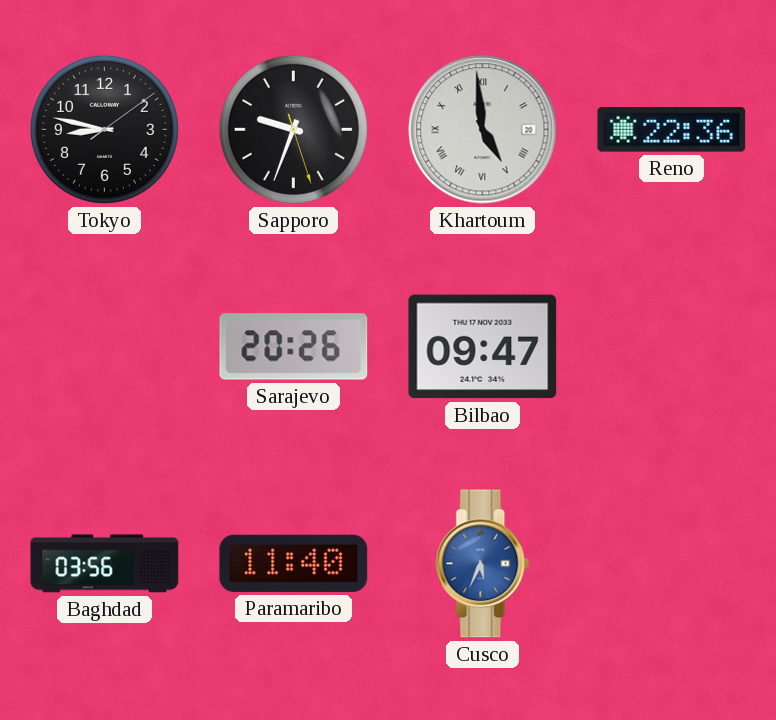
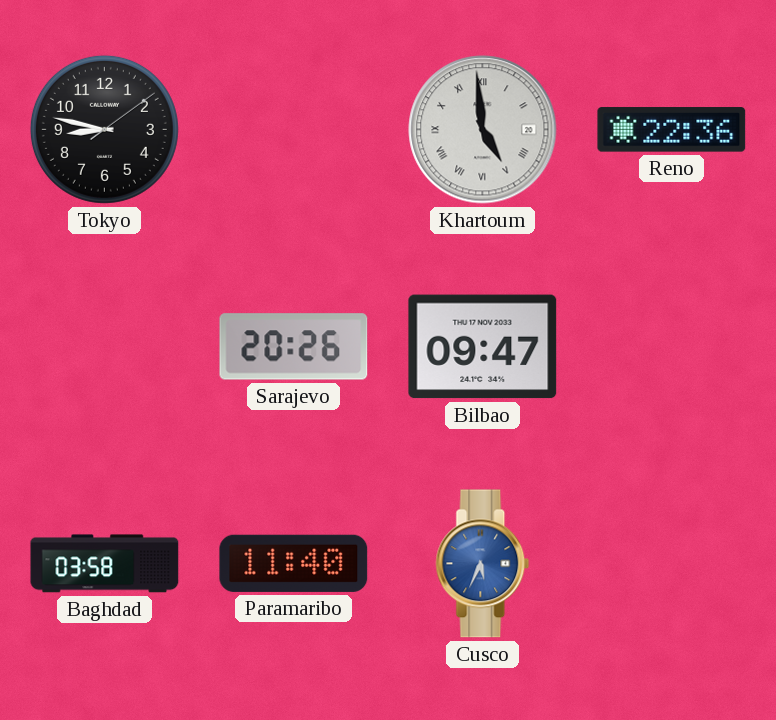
Sapporo: 9:33 -> none
Baghdad: 03:56 -> 03:58
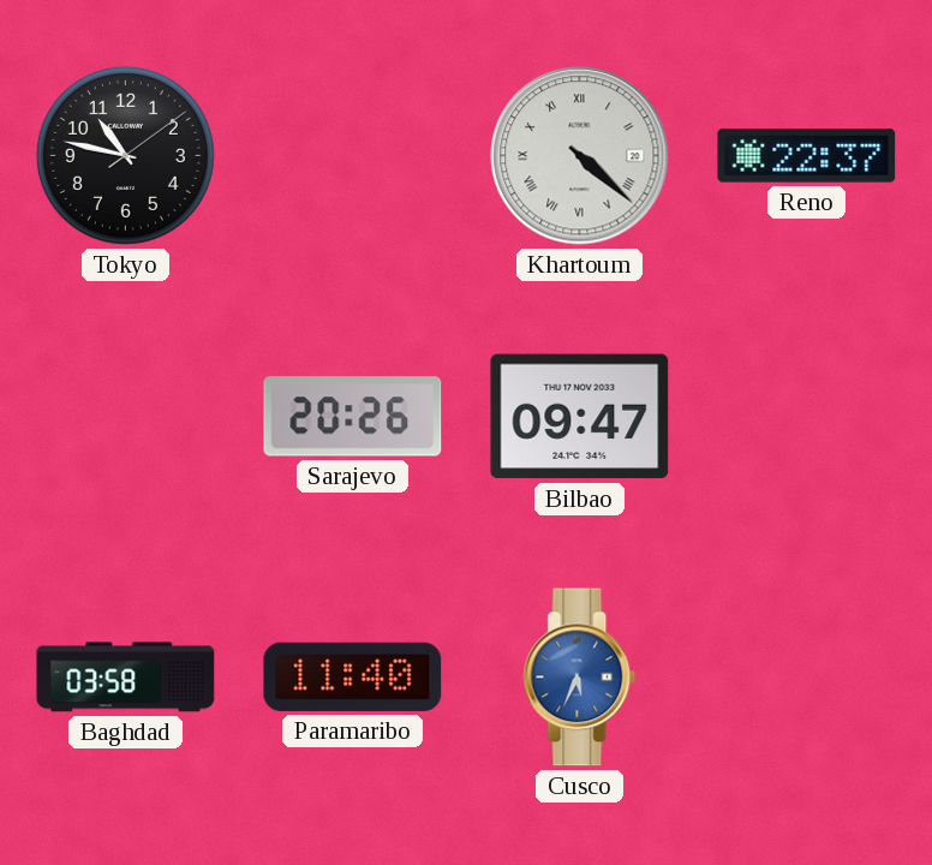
Tokyo: 8:47 -> 10:47
Khartoum: 4:59 -> 4:22
Reno: 22:36 -> 22:37
